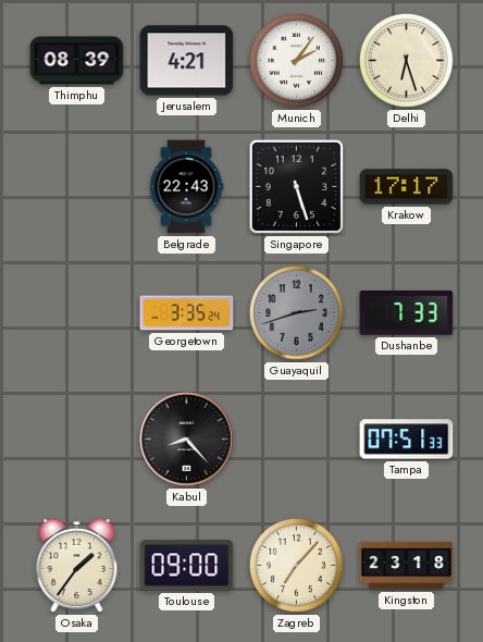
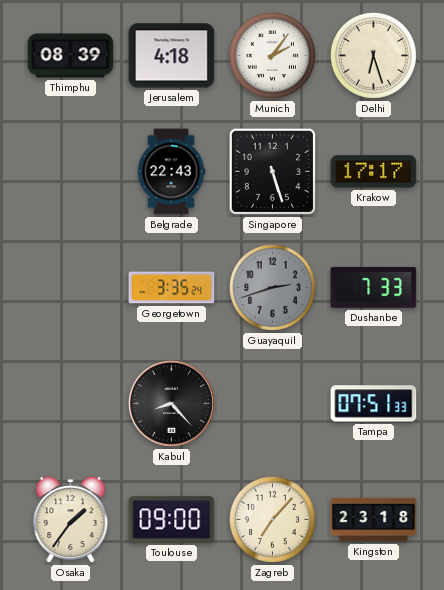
Jerusalem: 4:21 -> 4:18
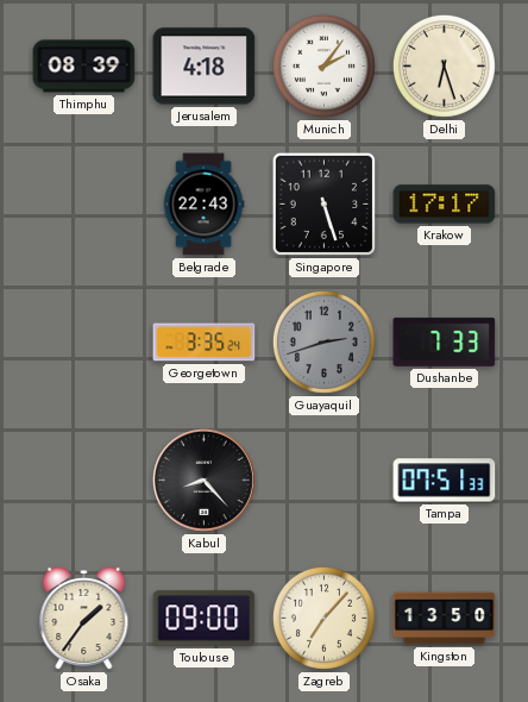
Kingston: 23:18 -> 13:50
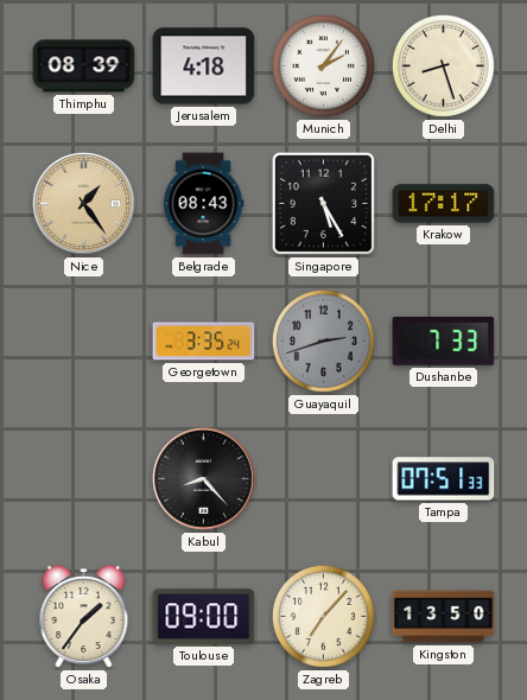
Delhi: 6:27 -> 8:27
Nice: none -> 1:24
Belgrade: 22:43 -> 08:43
Singapore: 5:27 -> 5:25
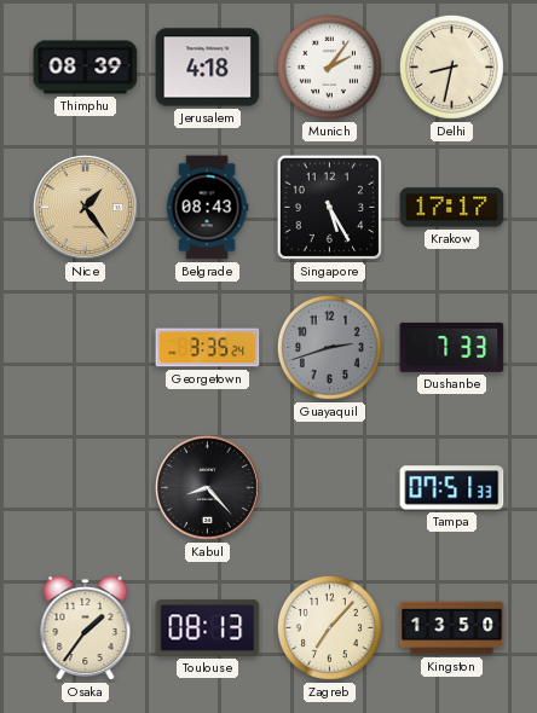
Delhi: 8:27 -> 8:32
Toulouse: 09:00 -> 08:13
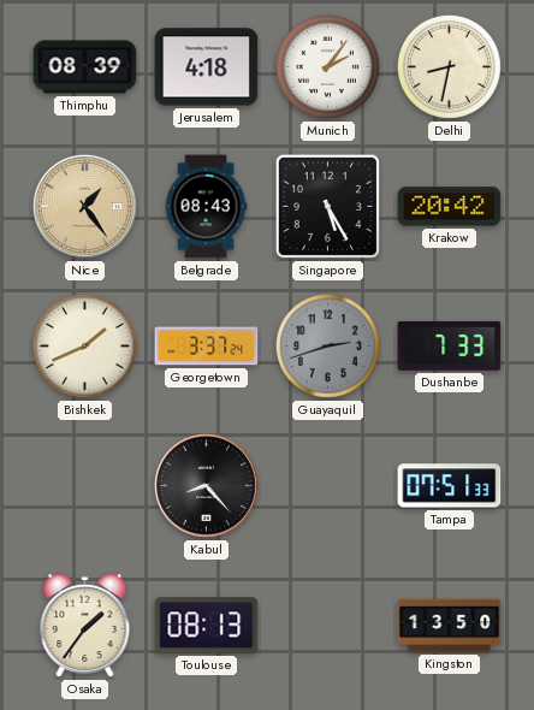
Krakow: 17:17 -> 20:42
Bishkek: none -> 1:41
Georgetown: 3:35 -> 3:37
Zagreb: 7:07 -> none
